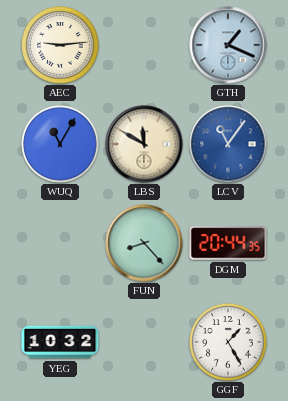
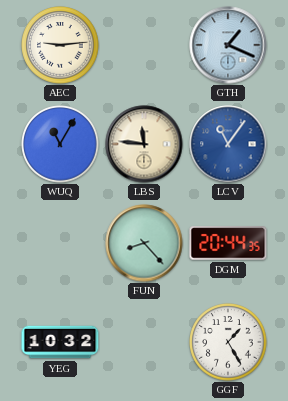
LBS: 11:50 -> 11:46
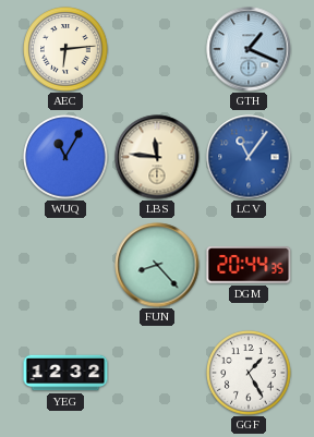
AEC: 9:14 -> 6:14
YEG: 10:32 -> 12:32
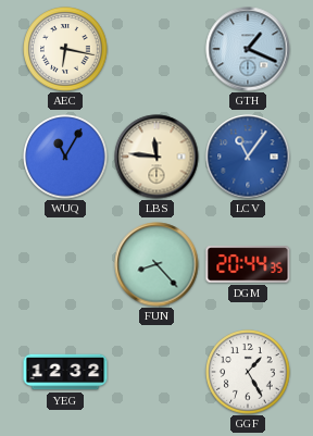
AEC: 6:14 -> 6:17
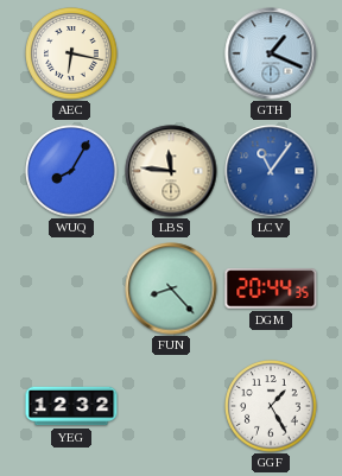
WUQ: 11:05 -> 8:05
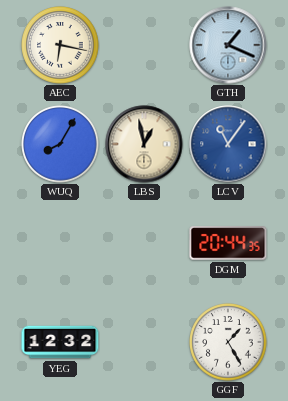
LBS: 11:46 -> 12:58
FUN: 8:23 -> none
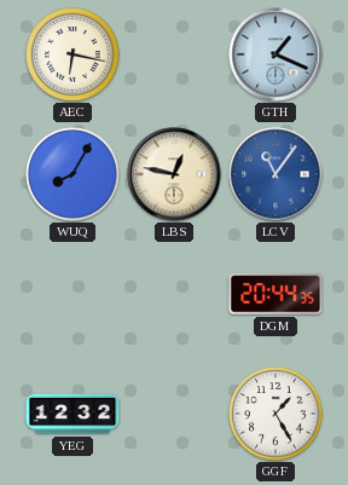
LBS: 12:58 -> 12:47
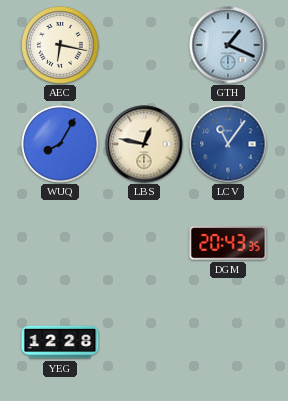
DGM: 20:44 -> 20:43
YEG: 12:32 -> 12:28
GGF: 1:25 -> none
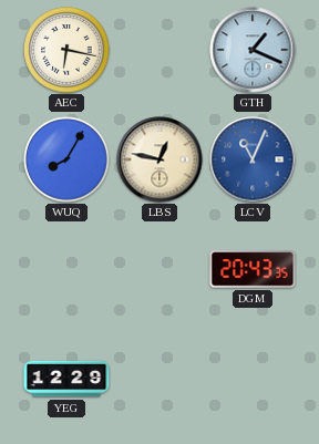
LCV: 11:06 -> 11:04
YEG: 12:28 -> 12:29
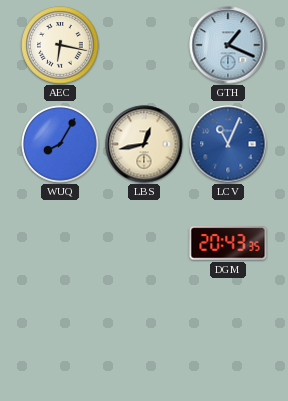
LBS: 12:47 -> 12:43
YEG: 12:29 -> none
